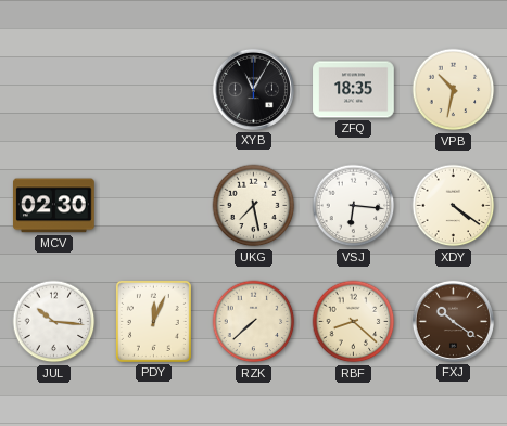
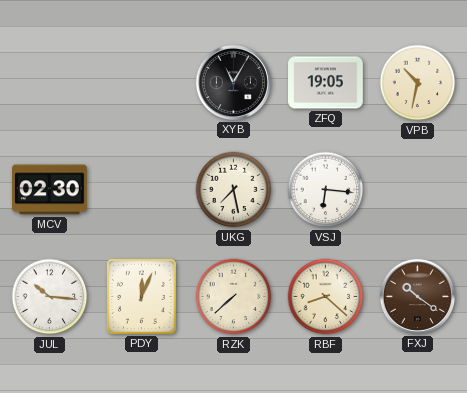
ZFQ: 18:35 -> 19:05
XDY: 4:21 -> none
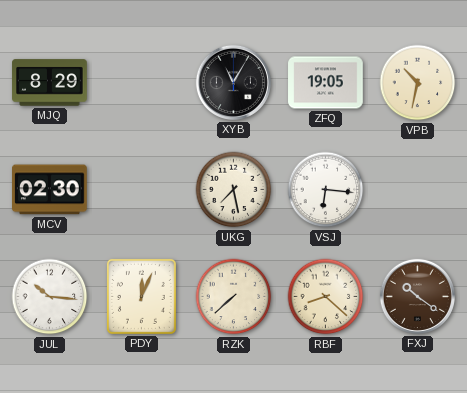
MJQ: none -> 8:29
